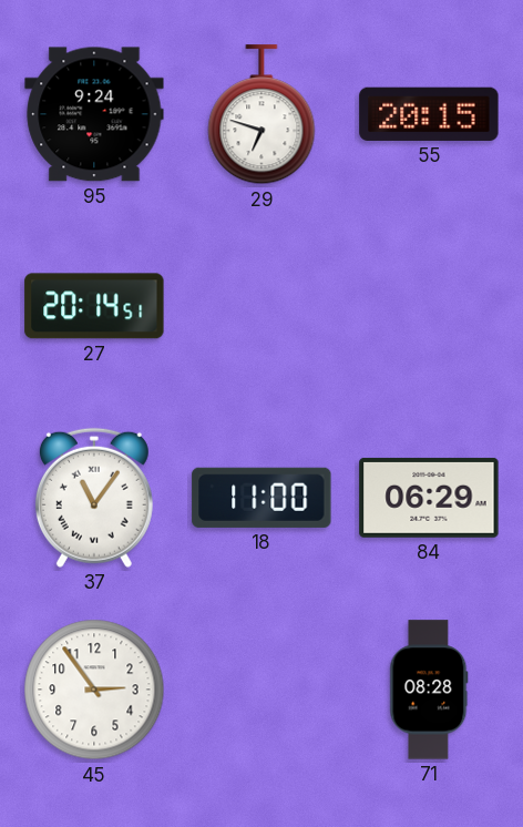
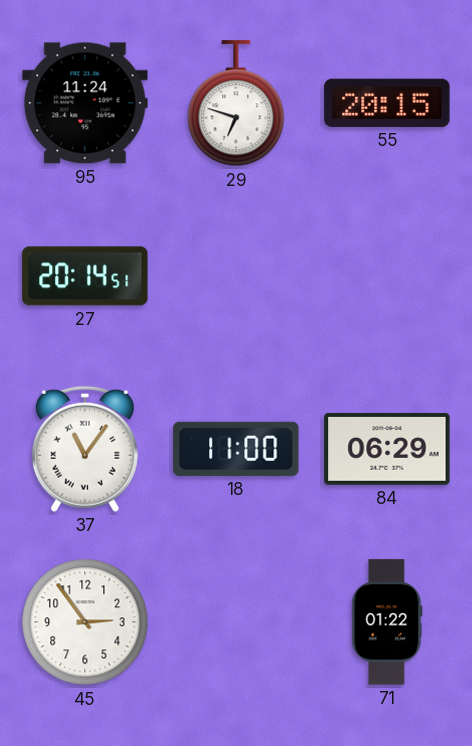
95: 9:24 -> 11:24
71: 08:28 -> 01:22
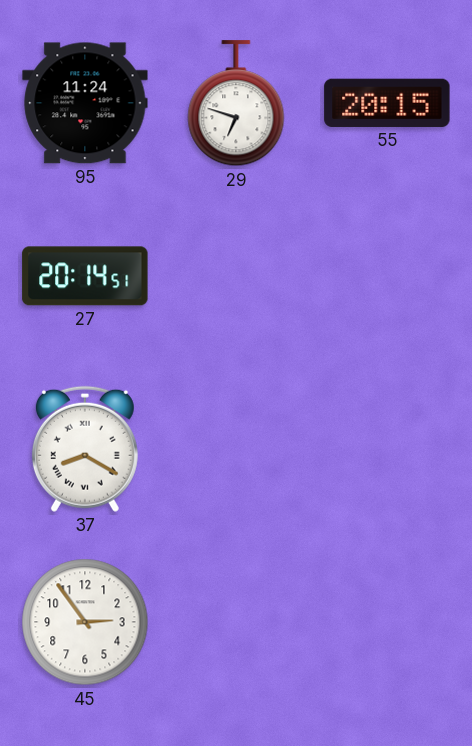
37: 11:06 -> 8:20
18: 11:00 -> none
84: 06:29 -> none
71: 01:22 -> none
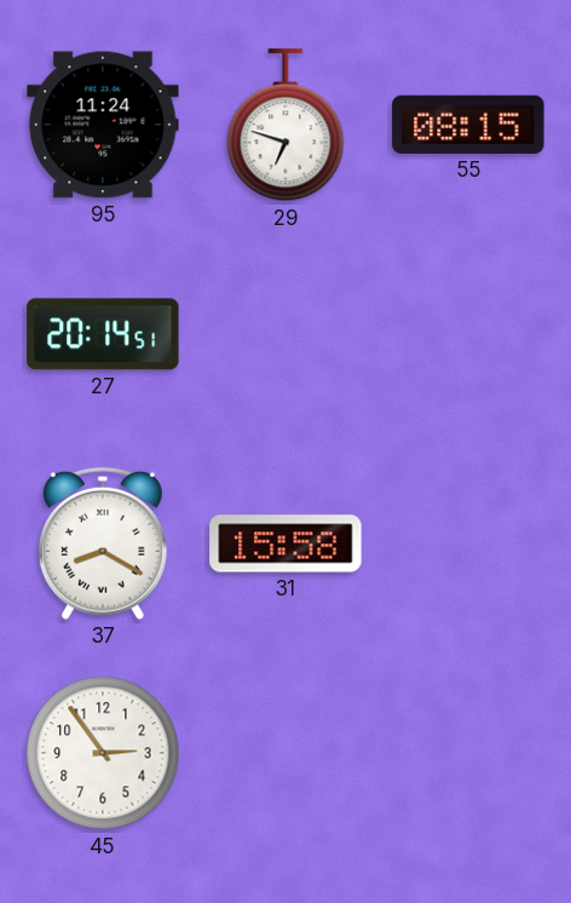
55: 20:15 -> 08:15
31: none -> 15:58
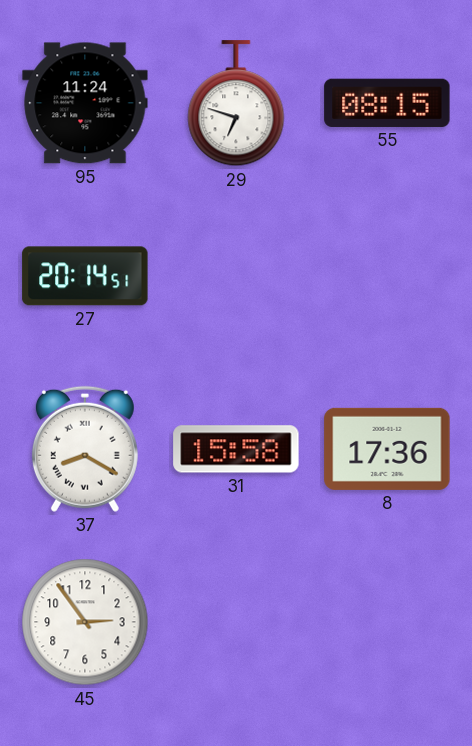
8: none -> 17:36
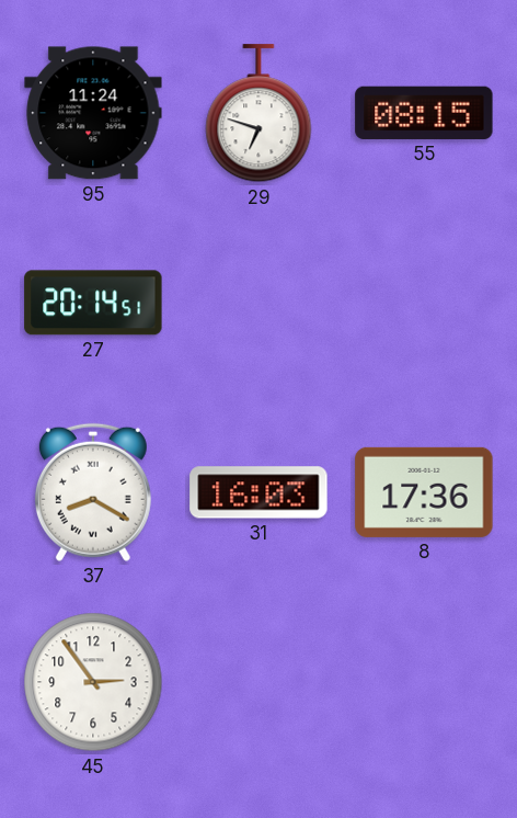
31: 15:58 -> 16:03
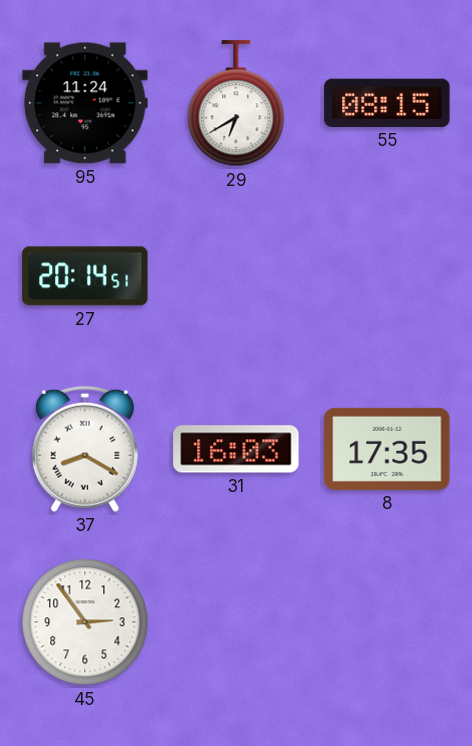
29: 6:48 -> 6:40
8: 17:36 -> 17:35
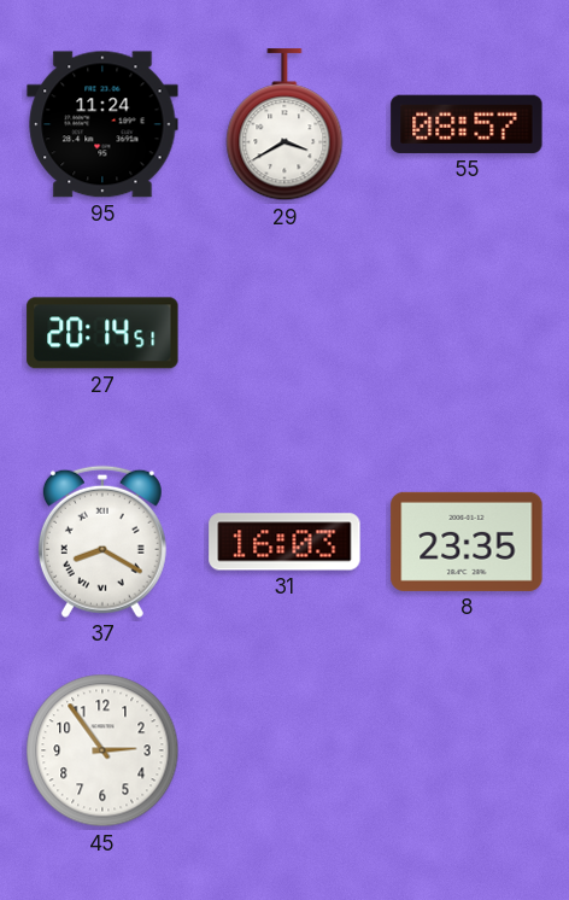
29: 6:40 -> 3:40
55: 08:15 -> 08:57
8: 17:35 -> 23:35
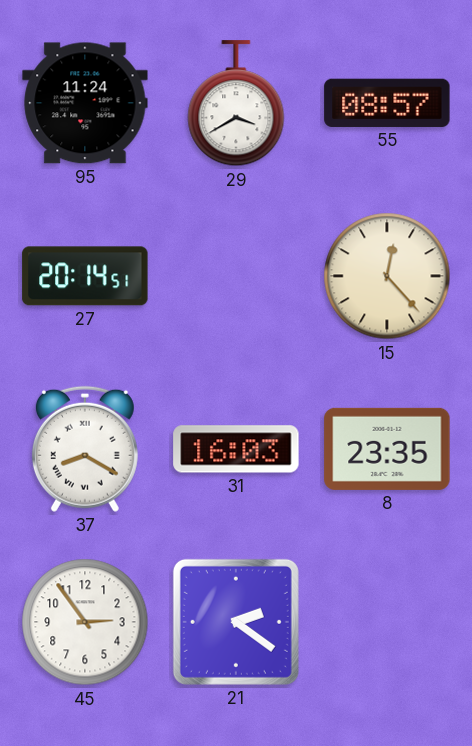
15: none -> 12:23
21: none -> 2:21
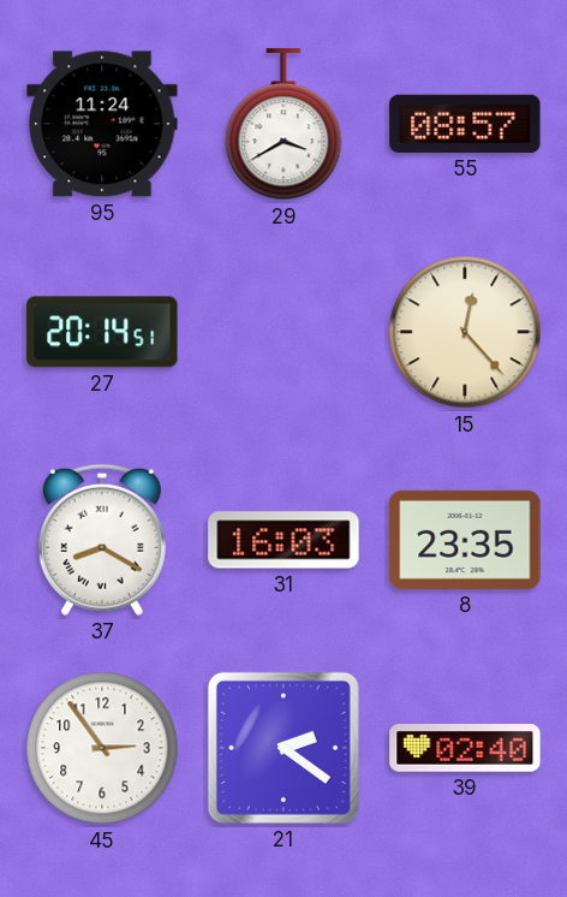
39: none -> 02:40
